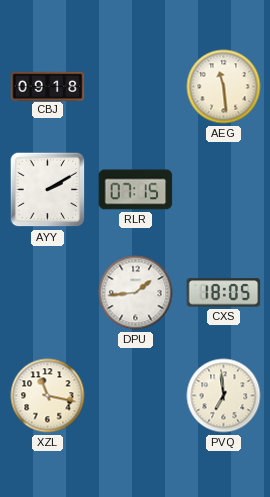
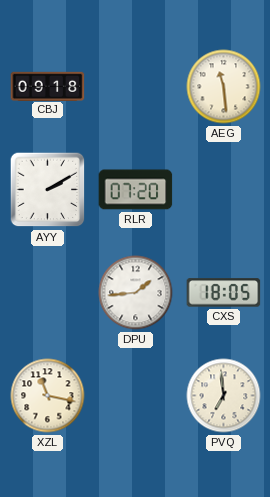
RLR: 07:15 -> 07:20
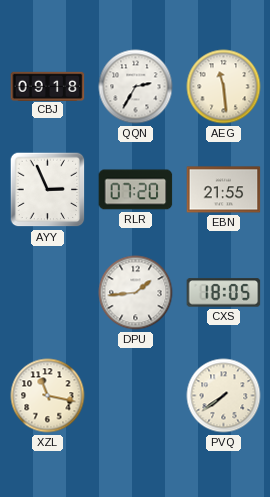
QQN: none -> 2:35
AYY: 2:10 -> 2:56
EBN: none -> 21:55
PVQ: 6:59 -> 7:39
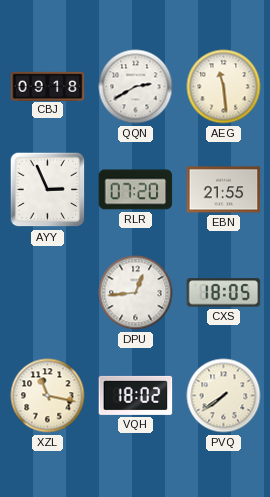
QQN: 2:35 -> 2:40
DPU: 1:44 -> 12:44
VQH: none -> 18:02
